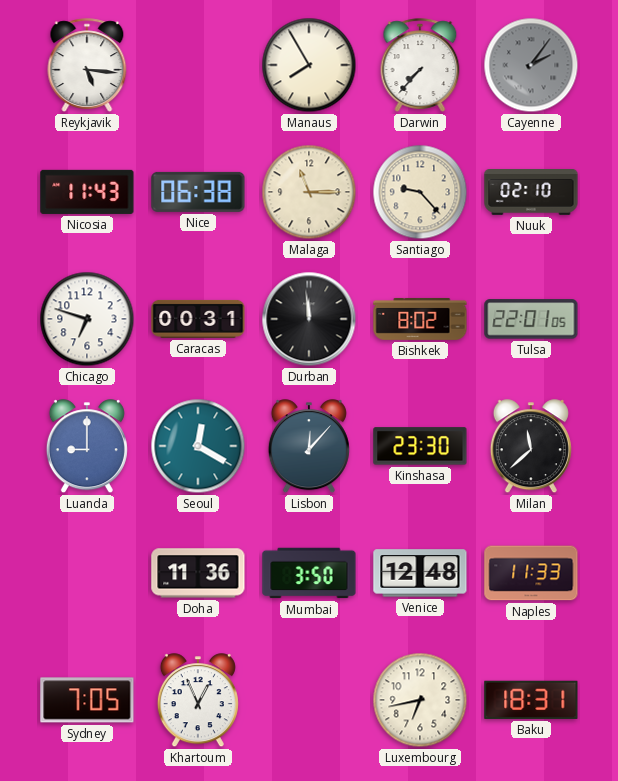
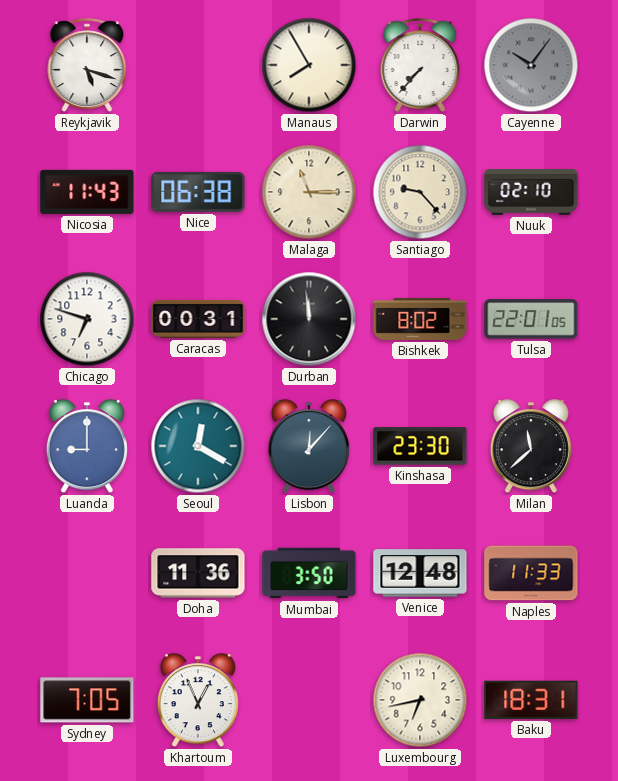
Reykjavik: 5:16 -> 5:18
Cayenne: 2:06 -> 10:06
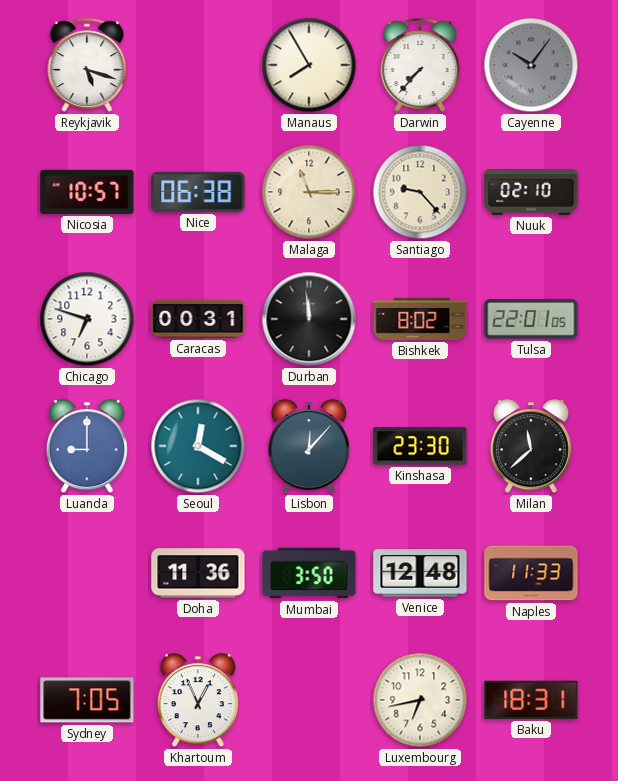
Nicosia: 11:43 -> 10:57
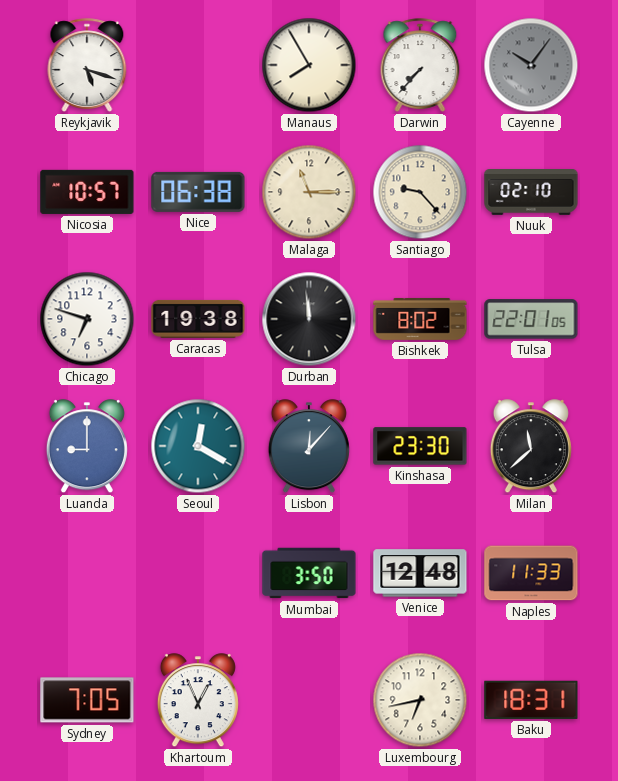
Caracas: 00:31 -> 19:38
Doha: 11:36 -> none
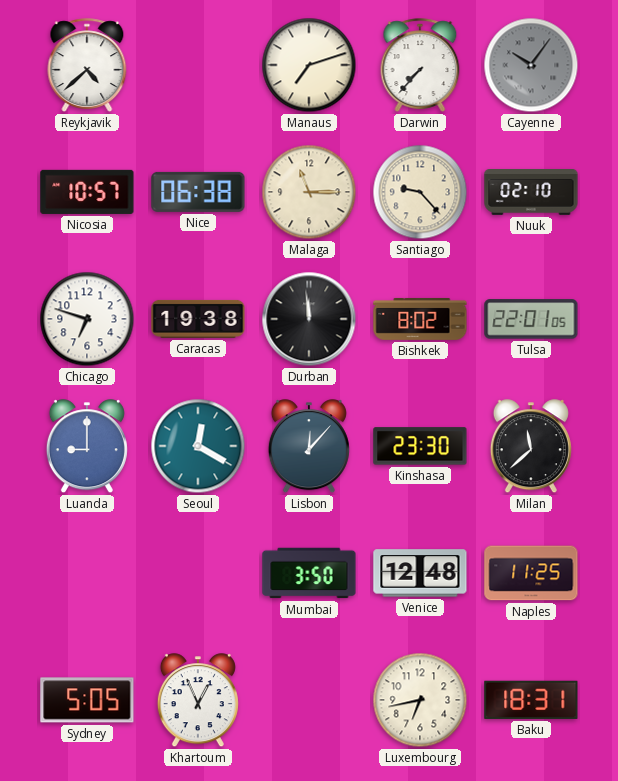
Reykjavik: 5:18 -> 4:38
Manaus: 7:55 -> 7:12
Naples: 11:33 -> 11:25
Sydney: 7:05 -> 5:05
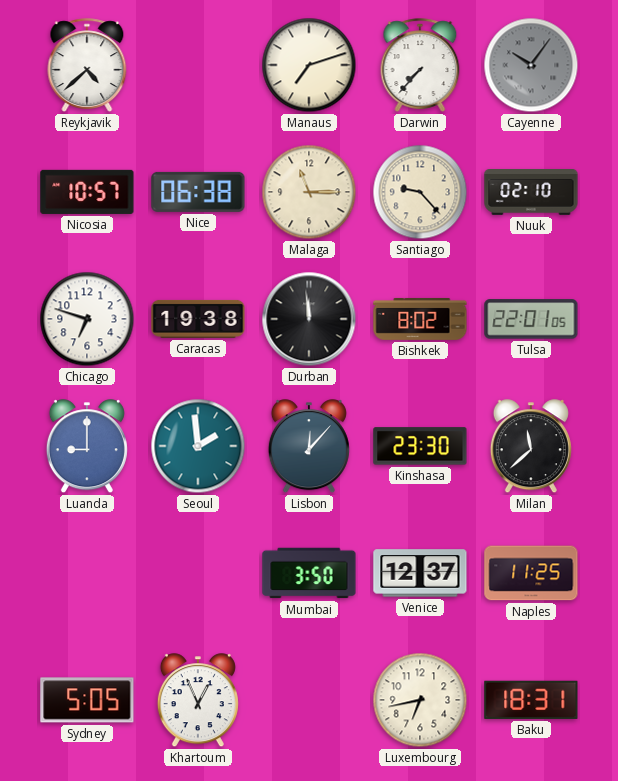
Seoul: 12:20 -> 1:59
Venice: 12:48 -> 12:37
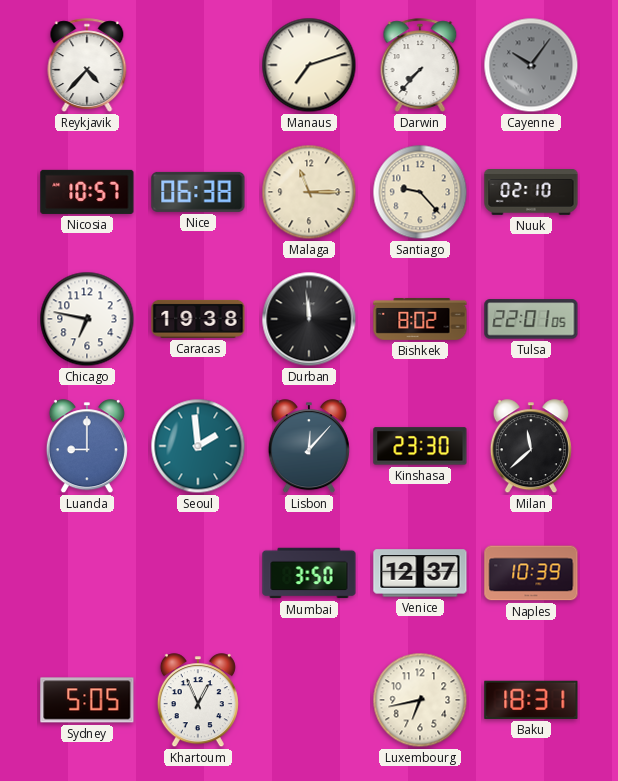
Reykjavik: 4:38 -> 4:37
Chicago: 6:48 -> 6:47
Naples: 11:25 -> 10:39
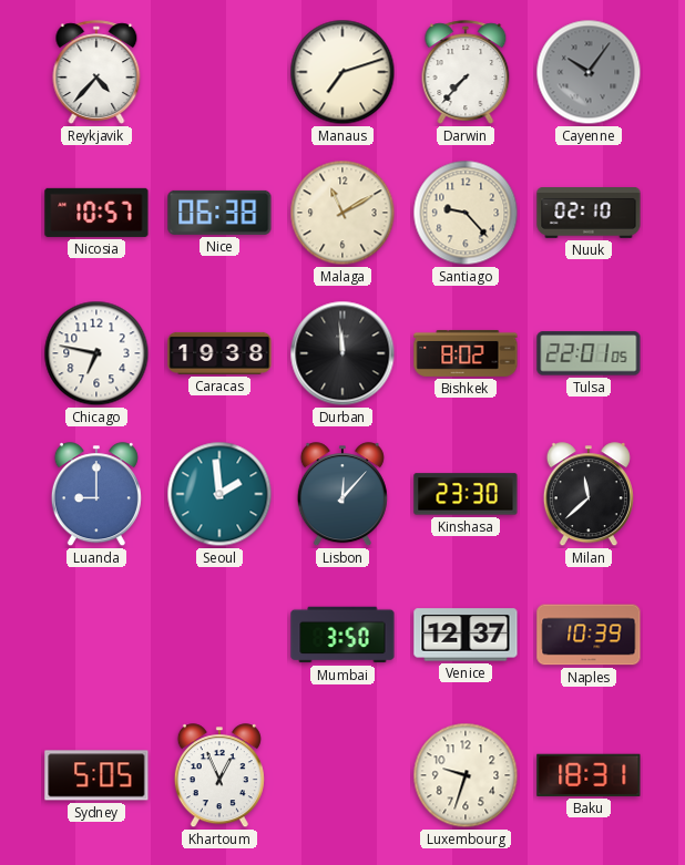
Malaga: 11:15 -> 11:10
Luxembourg: 6:43 -> 9:33
